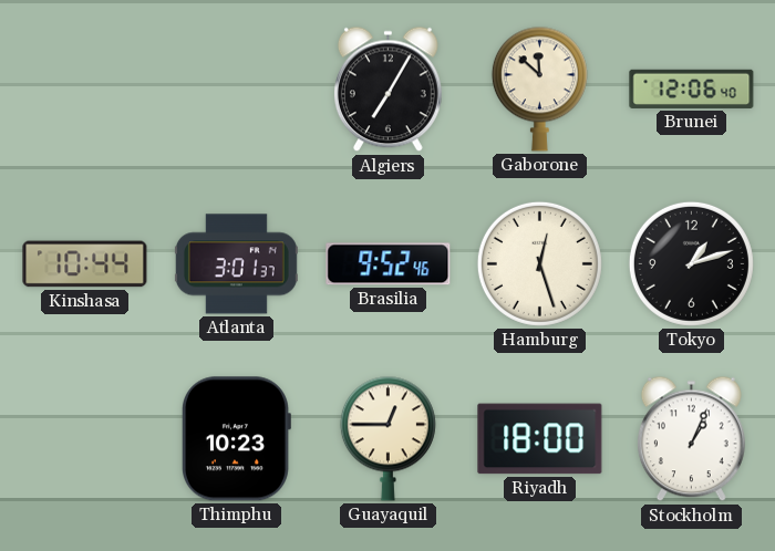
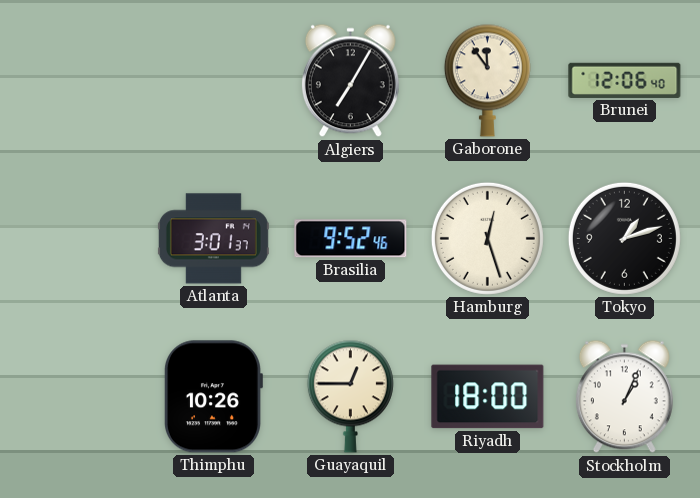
Gaborone: 11:52 -> 11:54
Kinshasa: 10:44 -> none
Thimphu: 10:23 -> 10:26
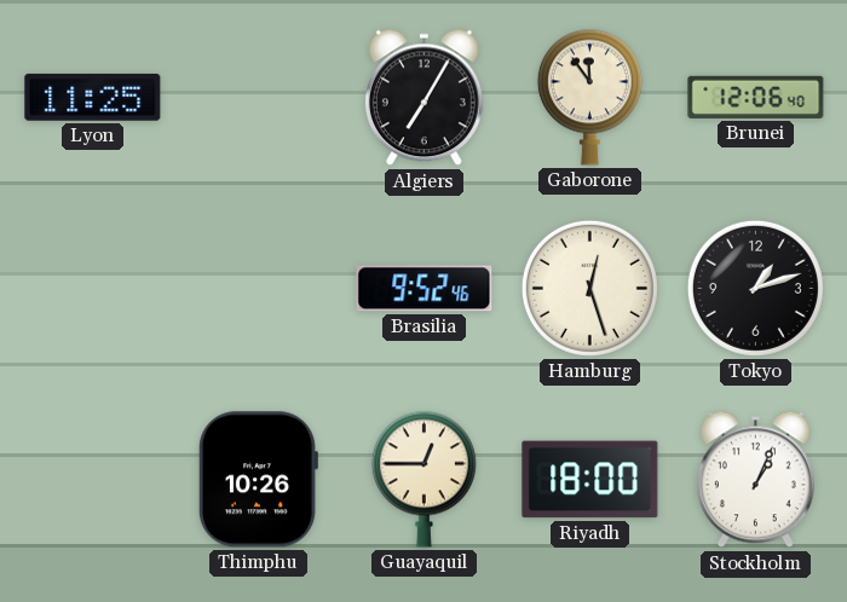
Lyon: none -> 11:25
Atlanta: 3:01 -> none
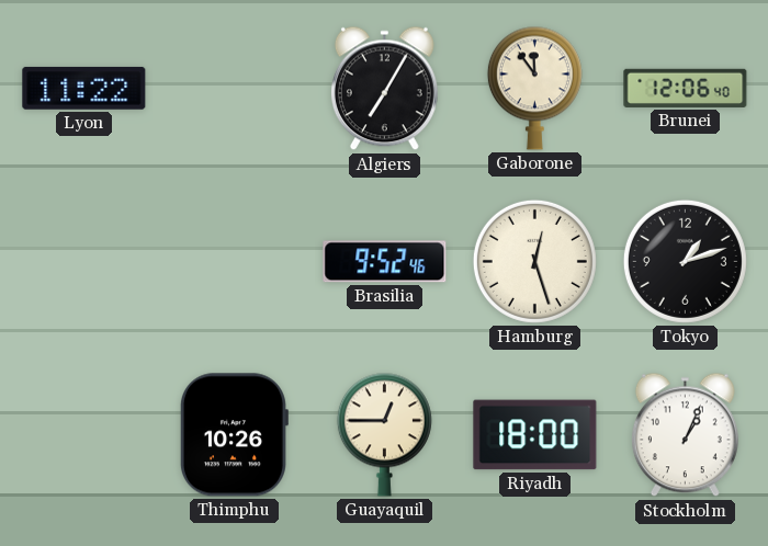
Lyon: 11:25 -> 11:22
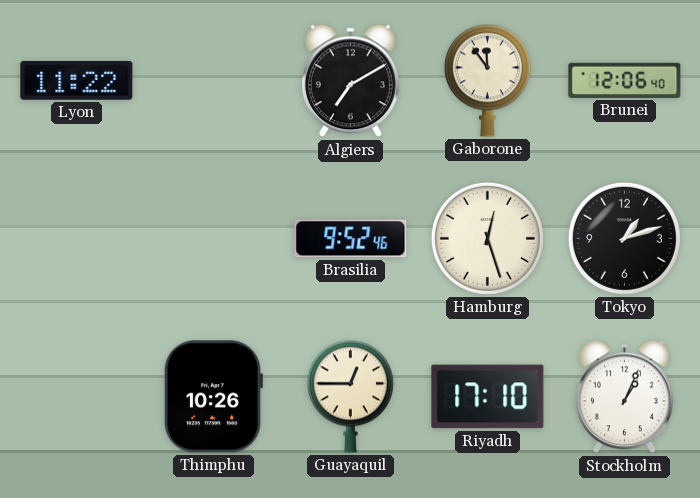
Algiers: 7:05 -> 7:10
Riyadh: 18:00 -> 17:10
